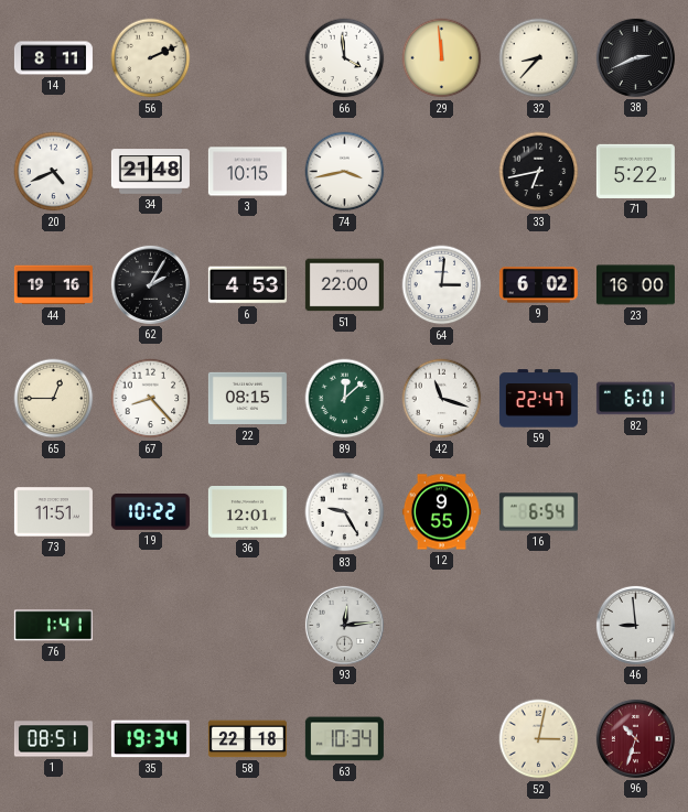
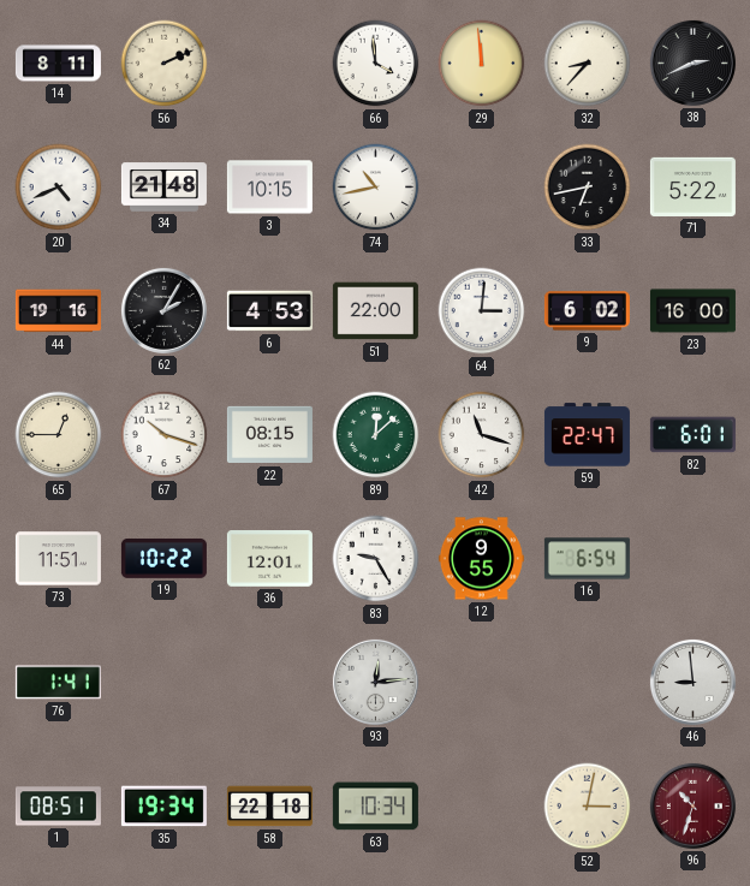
74: 3:43 -> 10:43
67: 8:23 -> 10:18
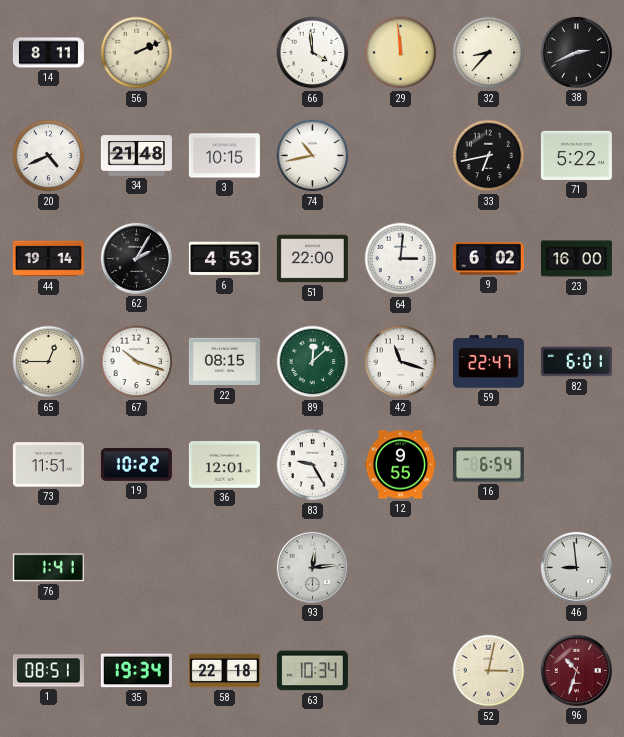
44: 19:16 -> 19:14
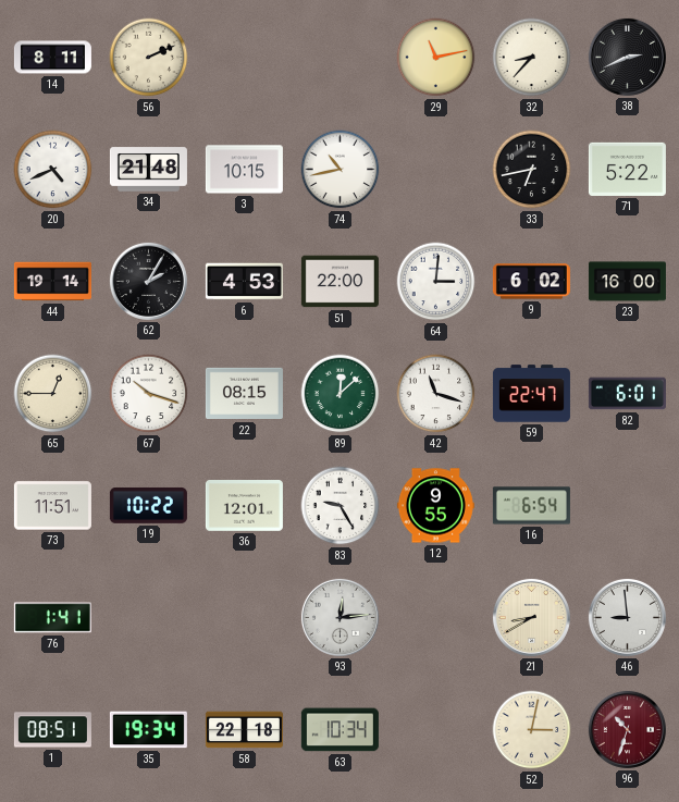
66: 3:59 -> none
29: 11:59 -> 11:13
21: none -> 8:40
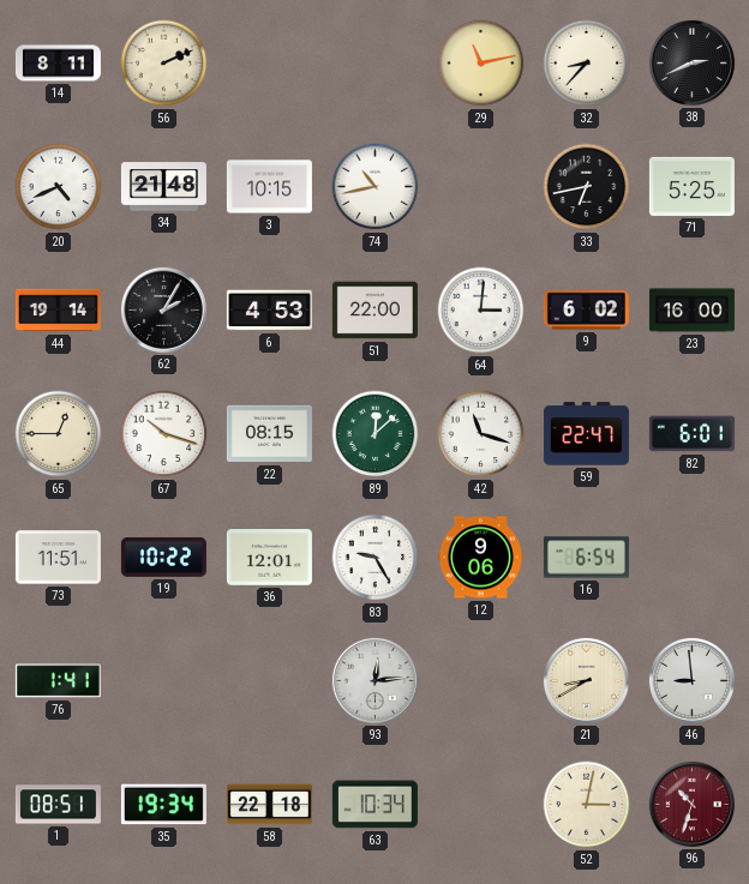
71: 5:22 -> 5:25
12: 9:55 -> 9:06
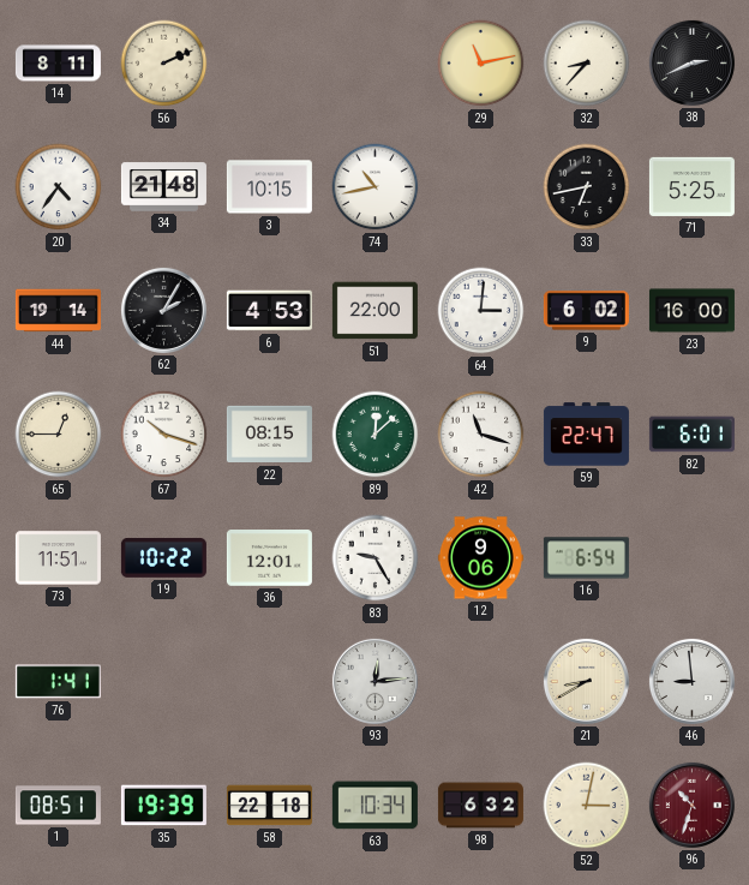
20: 4:41 -> 4:36
35: 19:34 -> 19:39
98: none -> 6:32
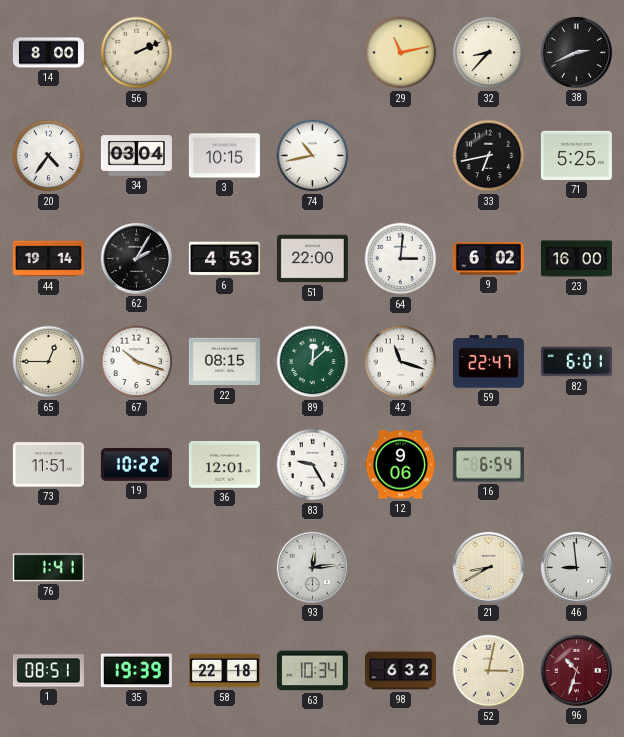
14: 8:11 -> 8:00
34: 21:48 -> 03:04
